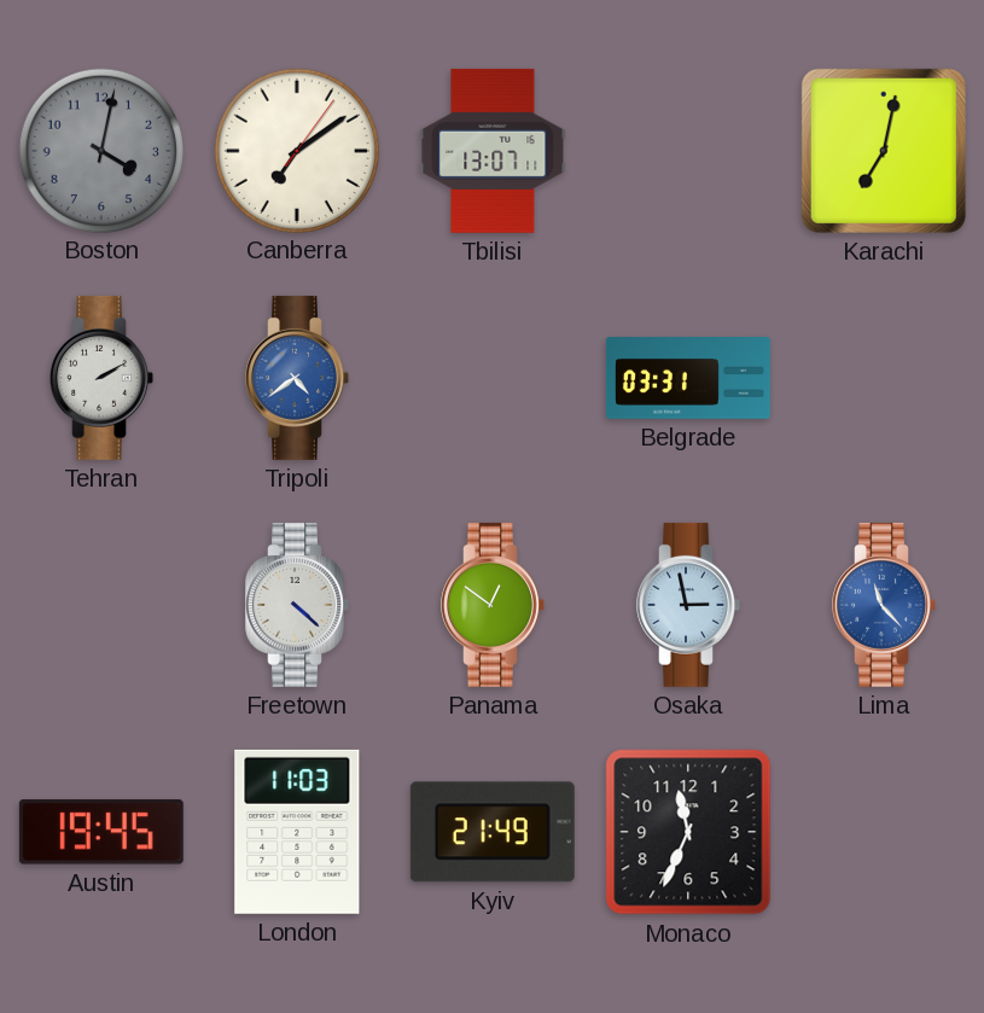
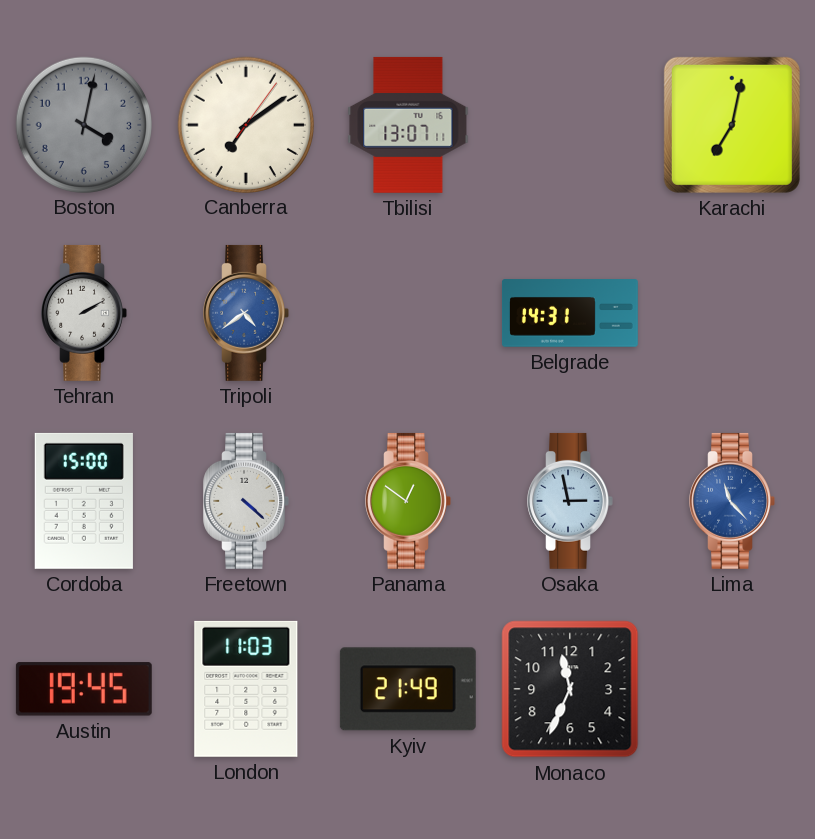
Belgrade: 03:31 -> 14:31
Cordoba: none -> 15:00
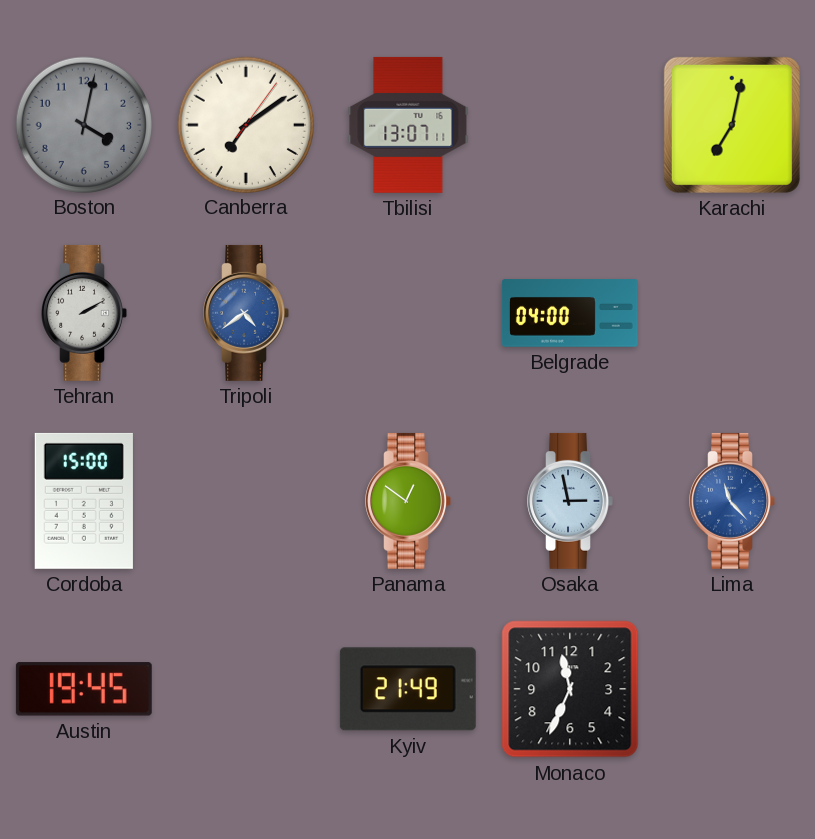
Belgrade: 14:31 -> 04:00
Freetown: 4:22 -> none
London: 11:03 -> none
